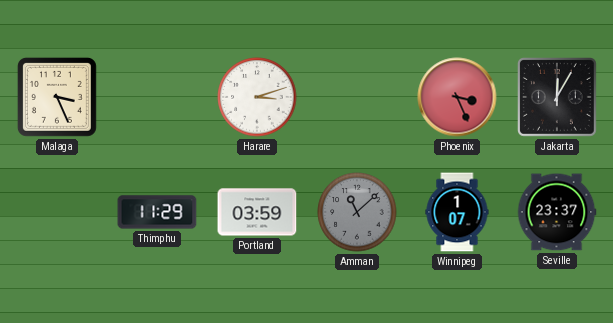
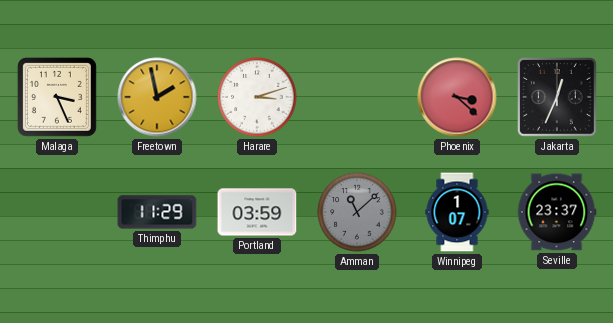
Freetown: none -> 1:58
Phoenix: 3:26 -> 3:22
Jakarta: 12:05 -> 12:34
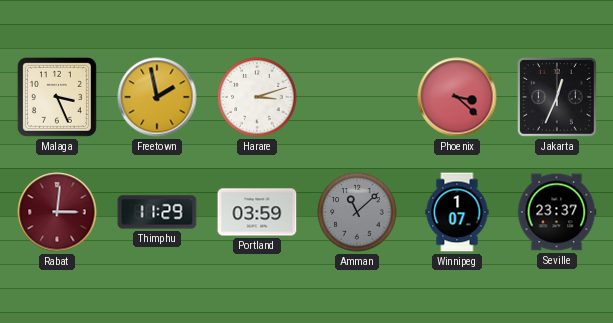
Rabat: none -> 3:01
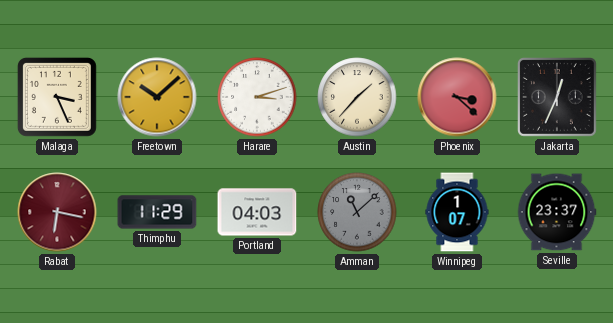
Freetown: 1:58 -> 10:08
Austin: none -> 1:37
Rabat: 3:01 -> 6:17
Portland: 03:59 -> 04:03
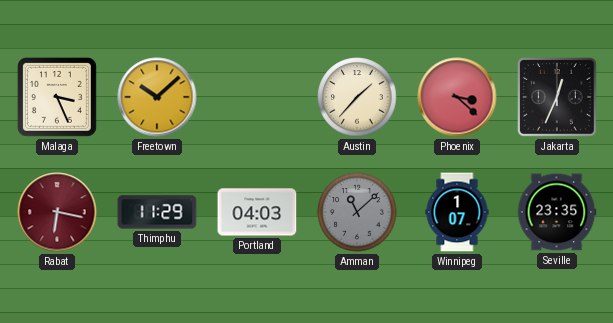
Harare: 3:12 -> none
Seville: 23:37 -> 23:35
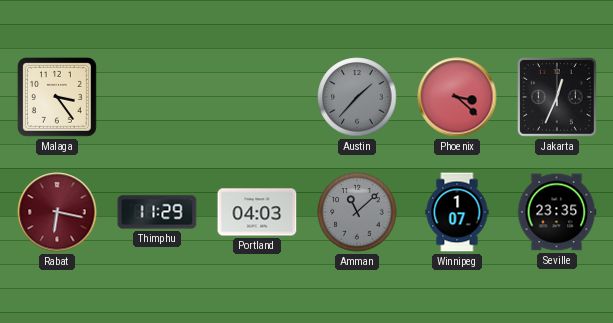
Malaga: 3:26 -> 3:24
Freetown: 10:08 -> none
Austin dial: cream -> grey
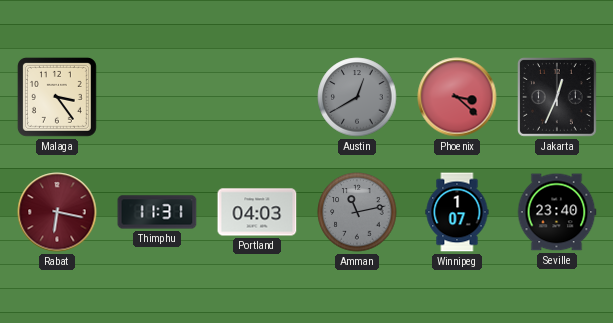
Austin: 1:37 -> 12:40
Thimphu: 11:29 -> 11:31
Amman: 11:08 -> 11:13
Seville: 23:35 -> 23:40
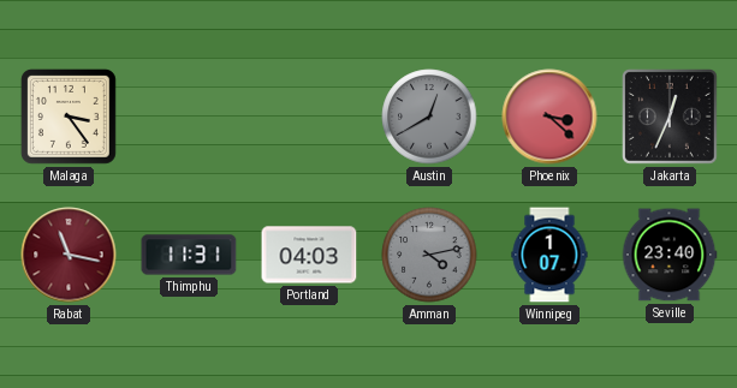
Rabat: 6:17 -> 11:17
Amman: 11:13 -> 4:13
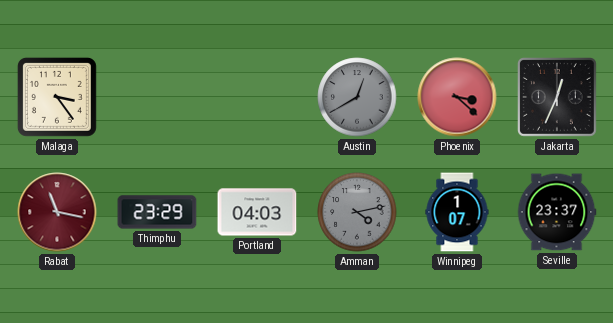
Thimphu: 11:31 -> 23:29
Seville: 23:40 -> 23:37
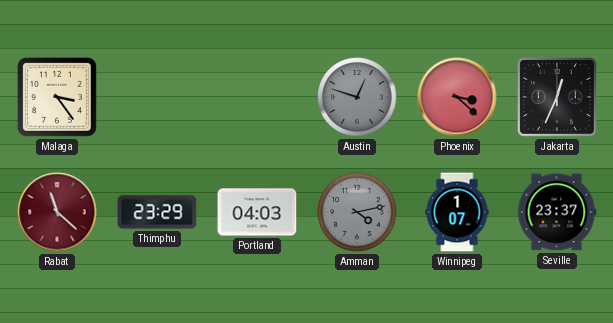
Austin: 12:40 -> 12:48
Rabat: 11:17 -> 11:22
